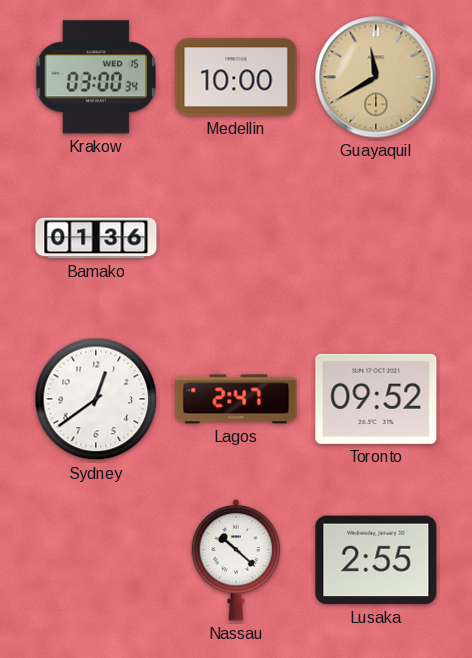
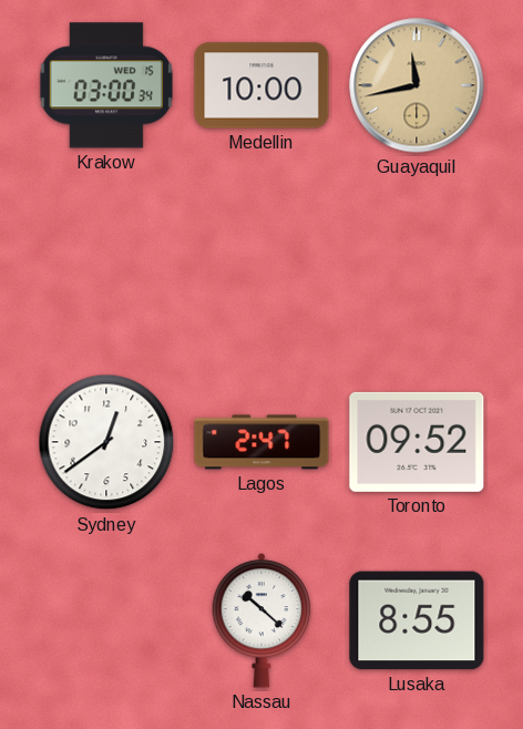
Guayaquil: 11:40 -> 11:43
Bamako: 01:36 -> none
Lusaka: 2:55 -> 8:55
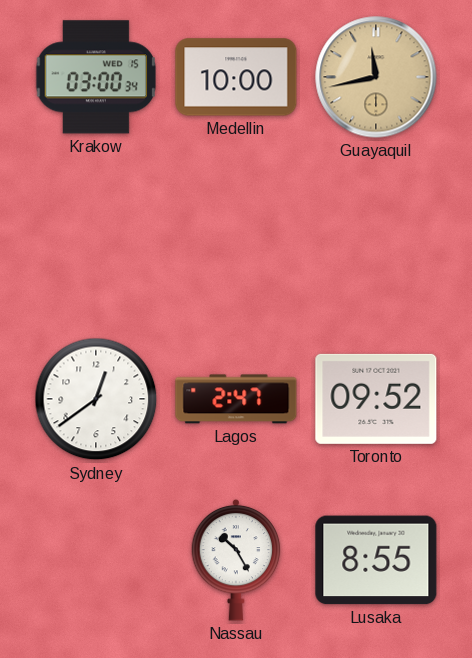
Nassau: 10:22 -> 10:25
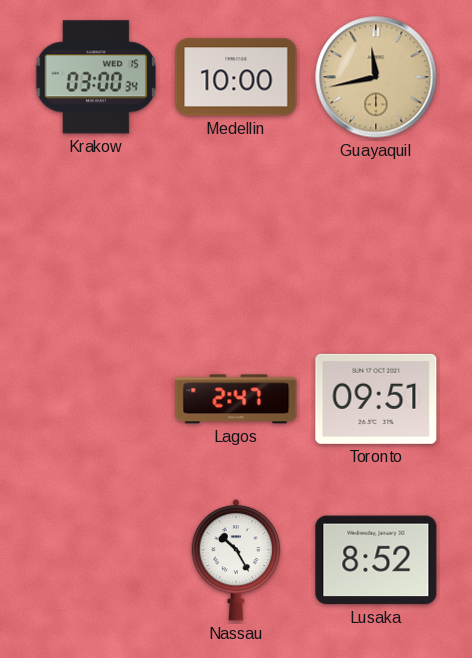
Sydney: 12:39 -> none
Toronto: 09:52 -> 09:51
Lusaka: 8:55 -> 8:52
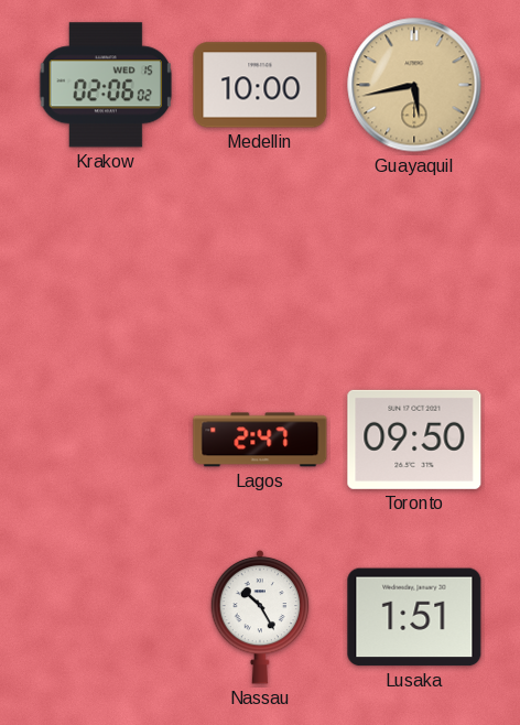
Krakow: 03:00 -> 02:06
Guayaquil: 11:43 -> 5:43
Toronto: 09:51 -> 09:50
Lusaka: 8:52 -> 1:51
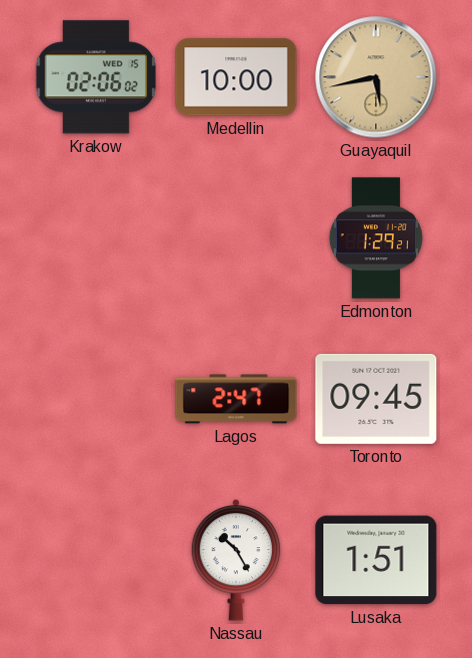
Edmonton: none -> 1:29
Toronto: 09:50 -> 09:45
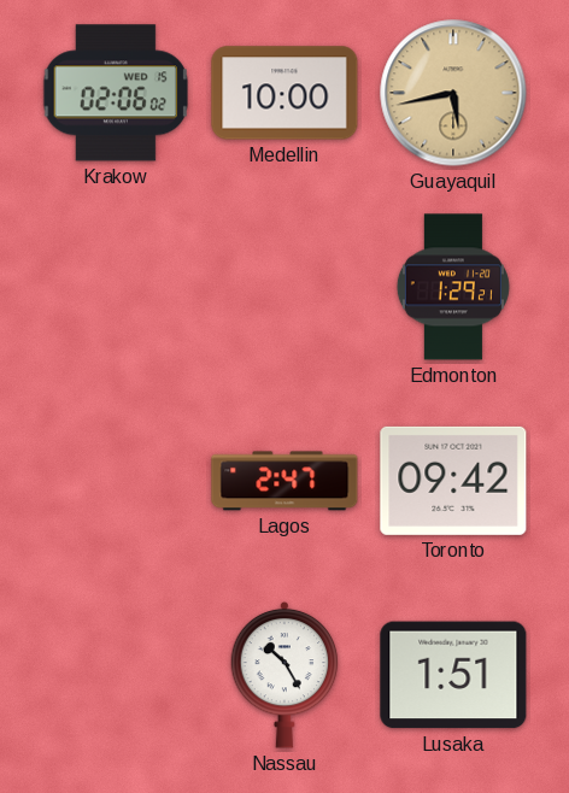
Toronto: 09:45 -> 09:42
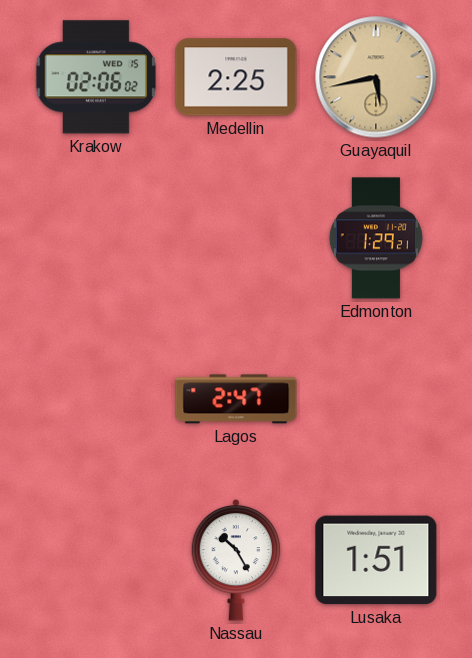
Medellin: 10:00 -> 2:25
Toronto: 09:42 -> none
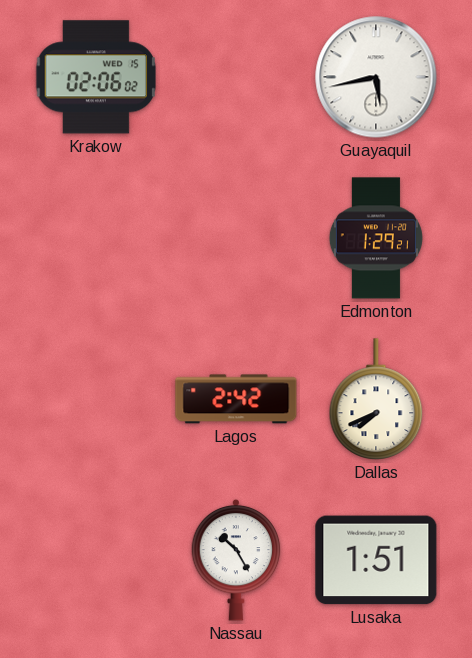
Medellin: 2:25 -> none
Guayaquil dial: champagne -> white
Lagos: 2:47 -> 2:42
Dallas: none -> 7:41
